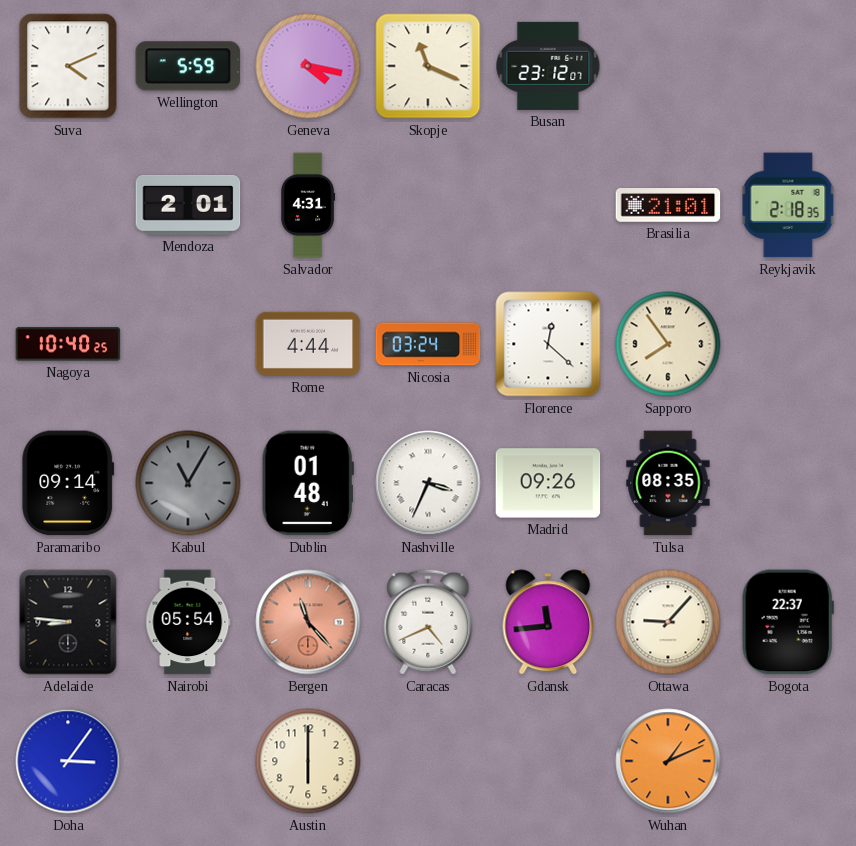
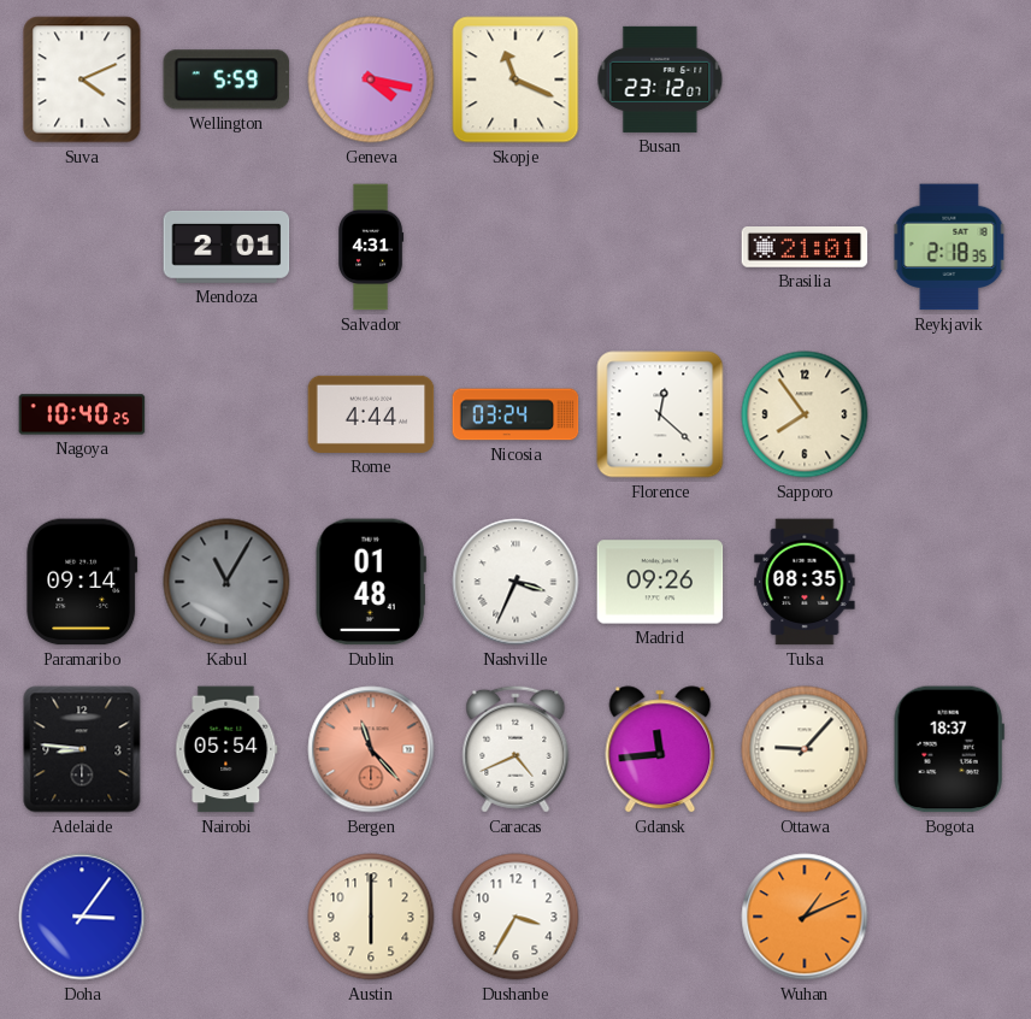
Bogota: 22:37 -> 18:37
Dushanbe: none -> 3:35
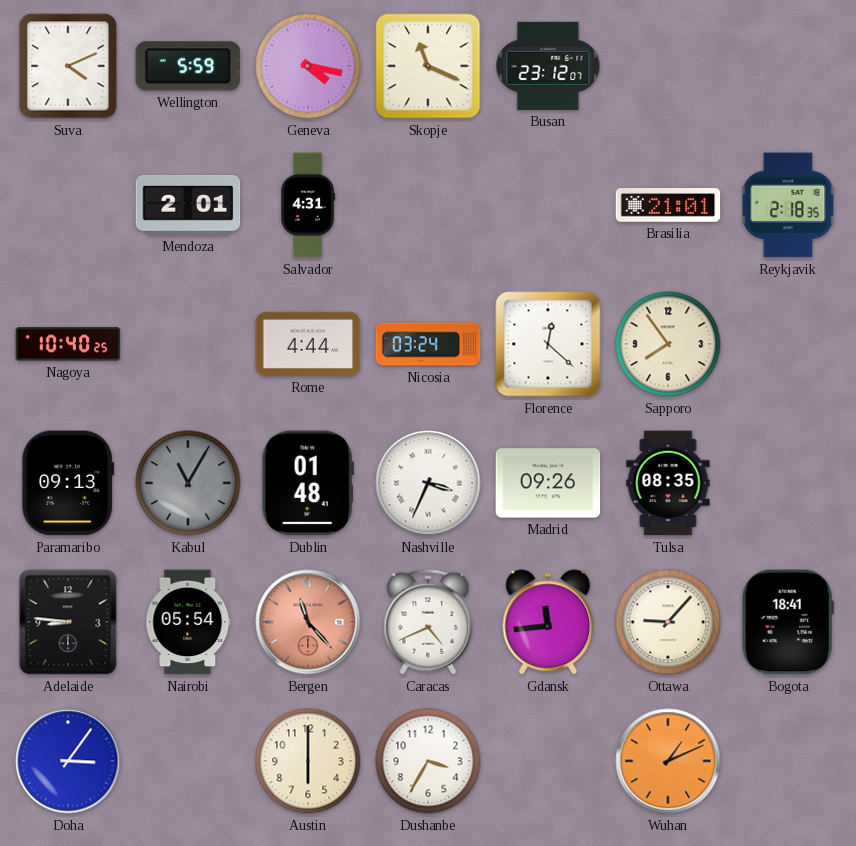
Paramaribo: 09:14 -> 09:13
Bogota: 18:37 -> 18:41
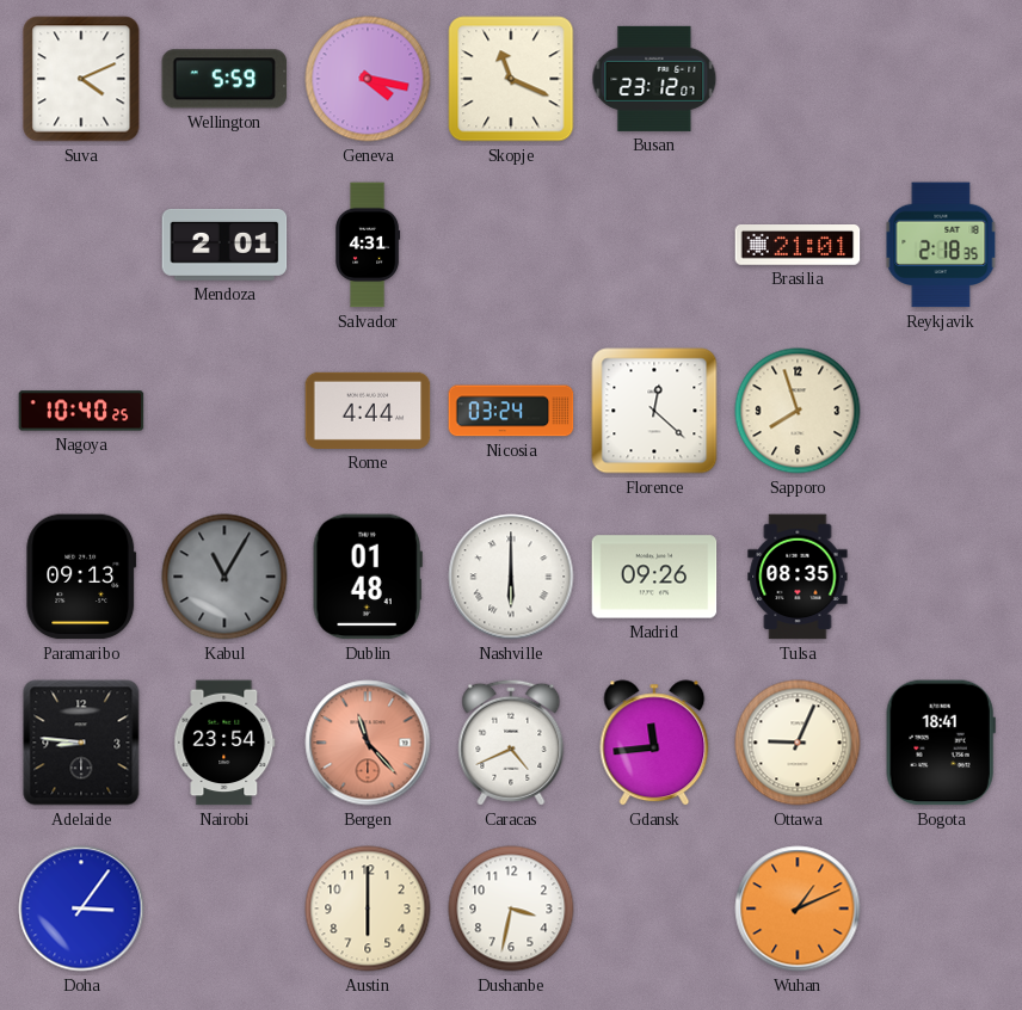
Sapporo: 7:54 -> 7:57
Nashville: 3:34 -> 6:00
Nairobi: 05:54 -> 23:54
Ottawa: 9:07 -> 9:04
Dushanbe: 3:35 -> 3:32
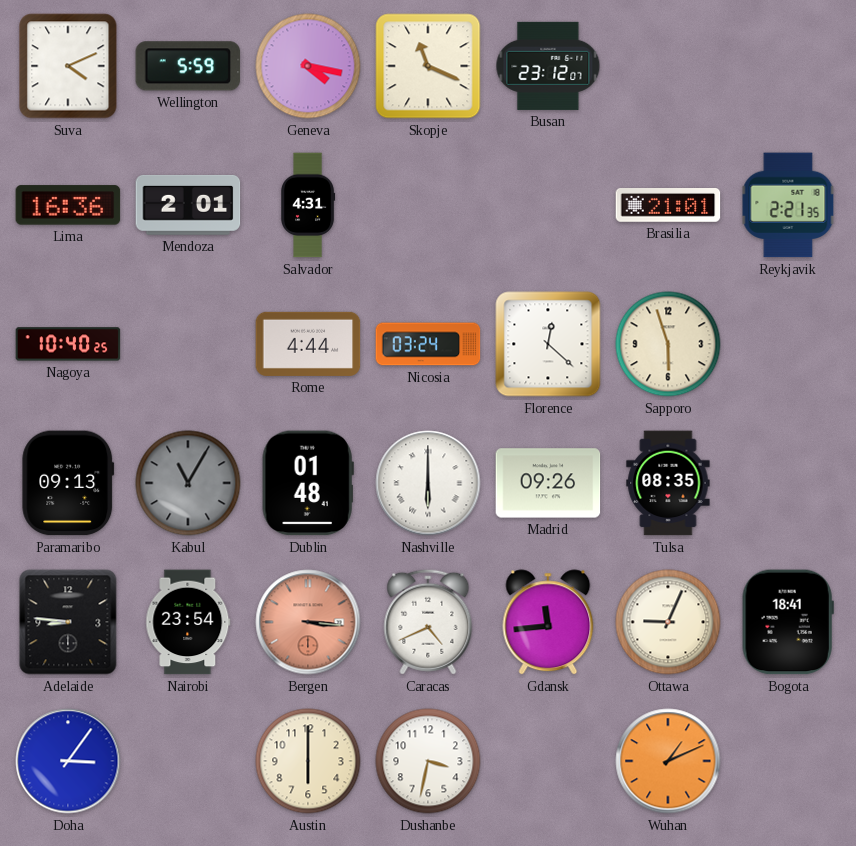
Lima: none -> 16:36
Reykjavik: 2:18 -> 2:21
Sapporo: 7:57 -> 5:57
Bergen: 11:23 -> 3:16
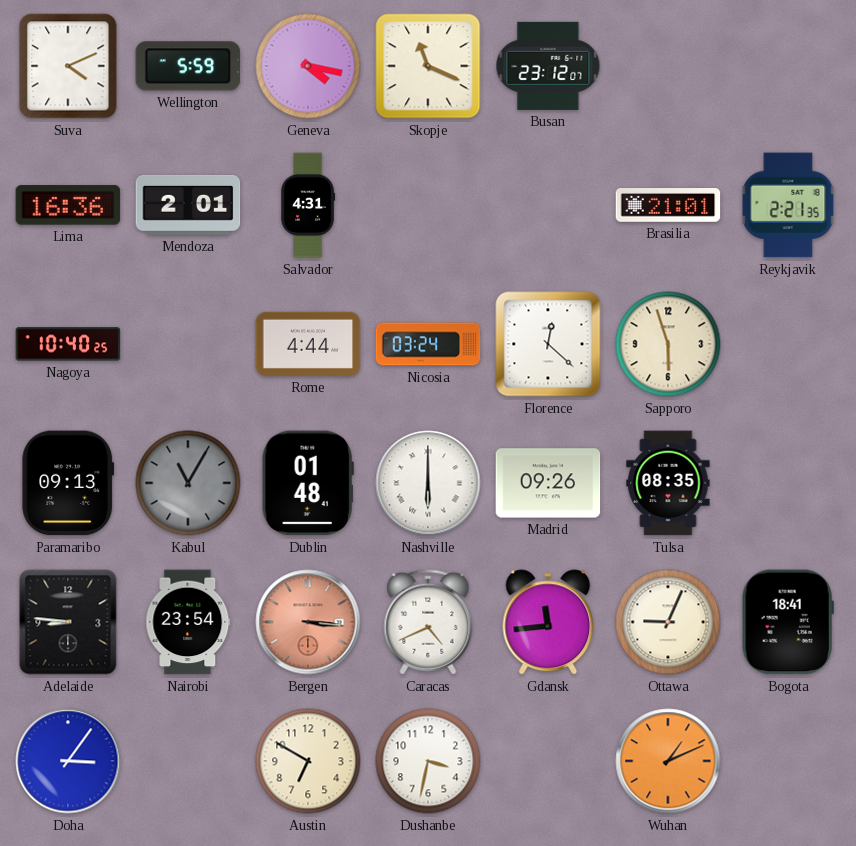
Austin: 6:00 -> 6:50
